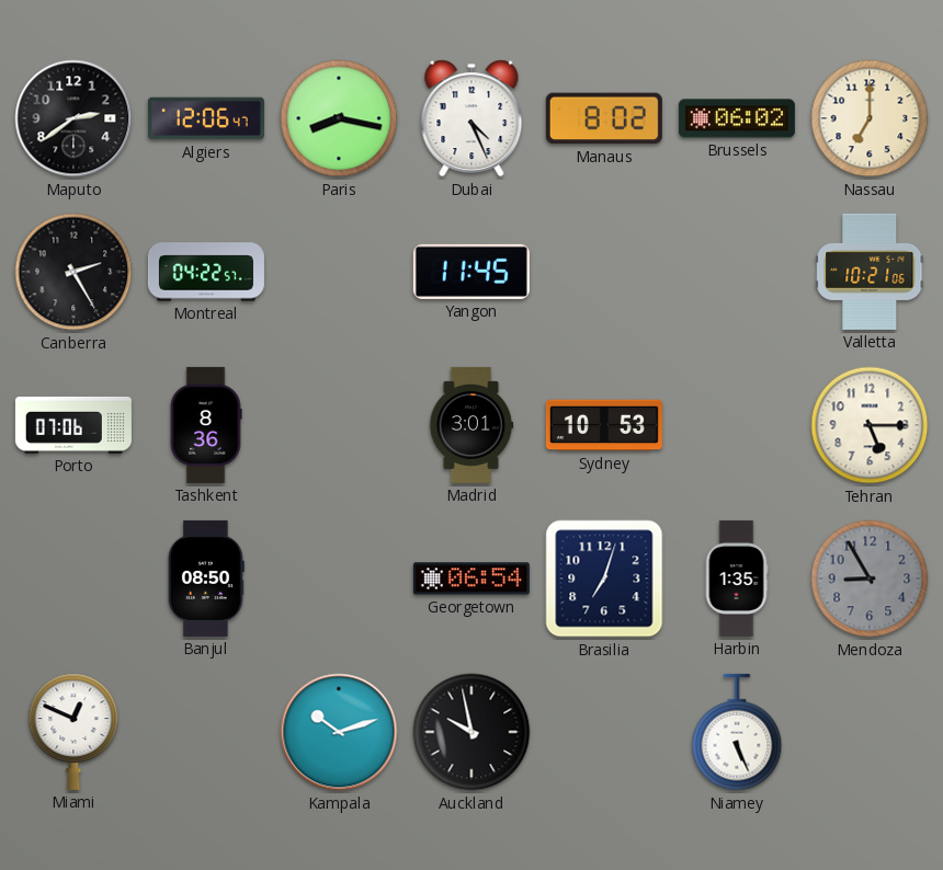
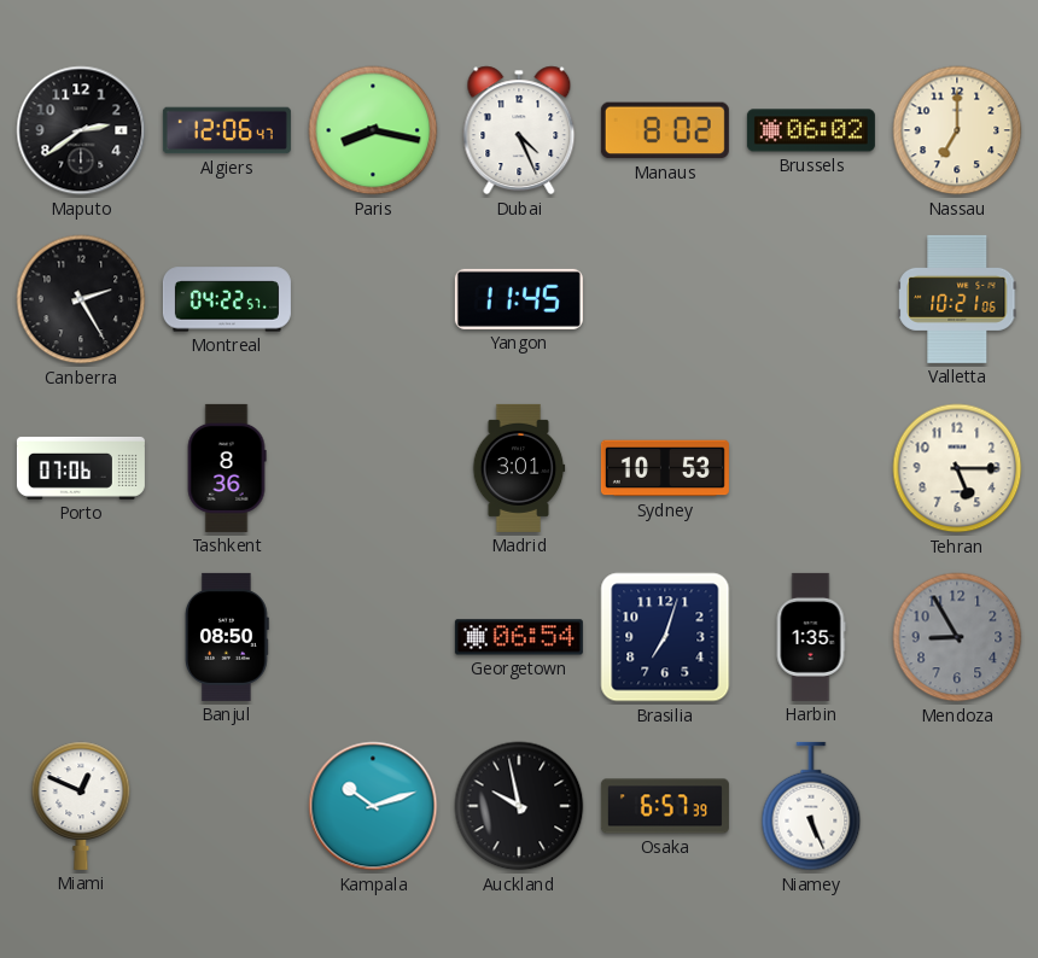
Osaka: none -> 6:57
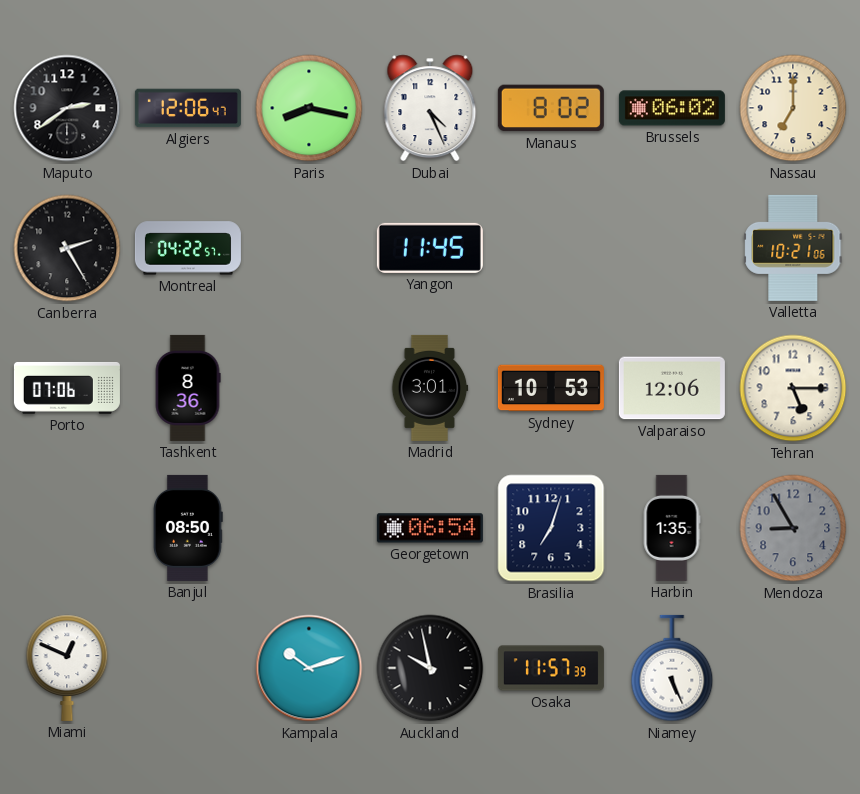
Valparaiso: none -> 12:06
Osaka: 6:57 -> 11:57
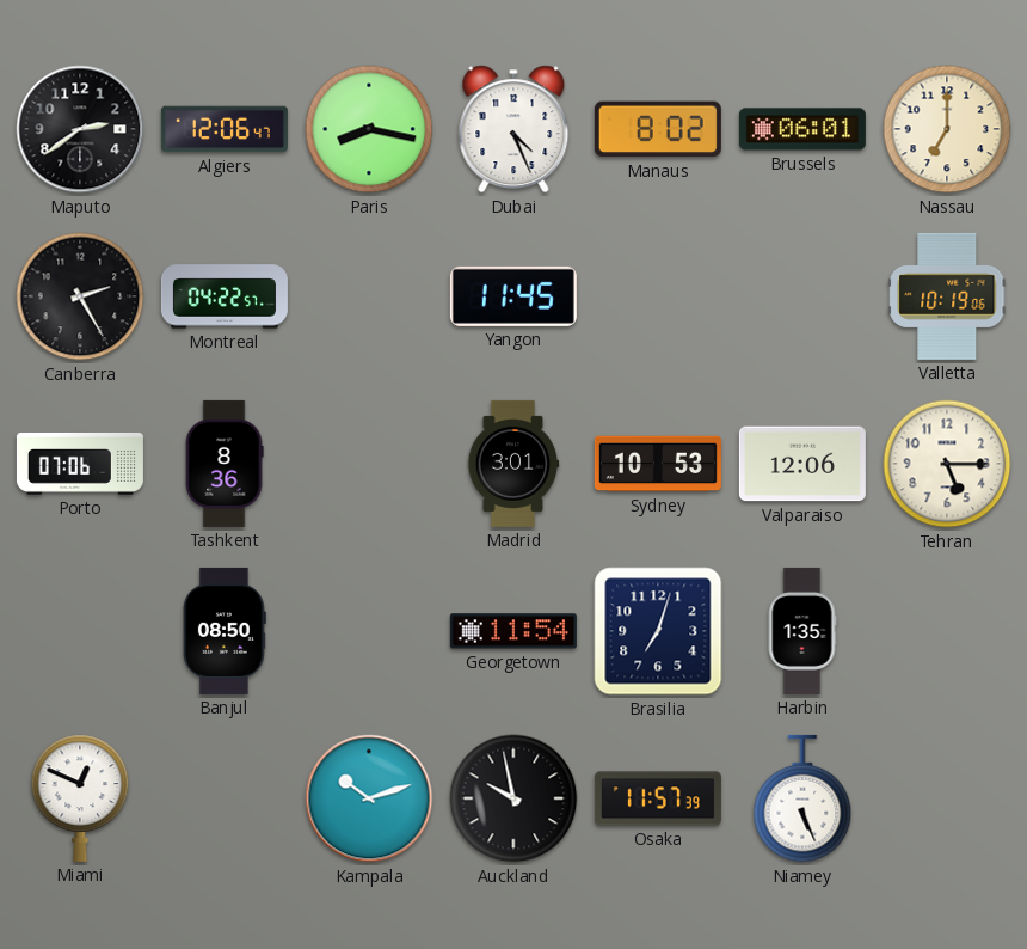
Brussels: 06:02 -> 06:01
Valletta: 10:21 -> 10:19
Georgetown: 06:54 -> 11:54
Mendoza: 8:55 -> none
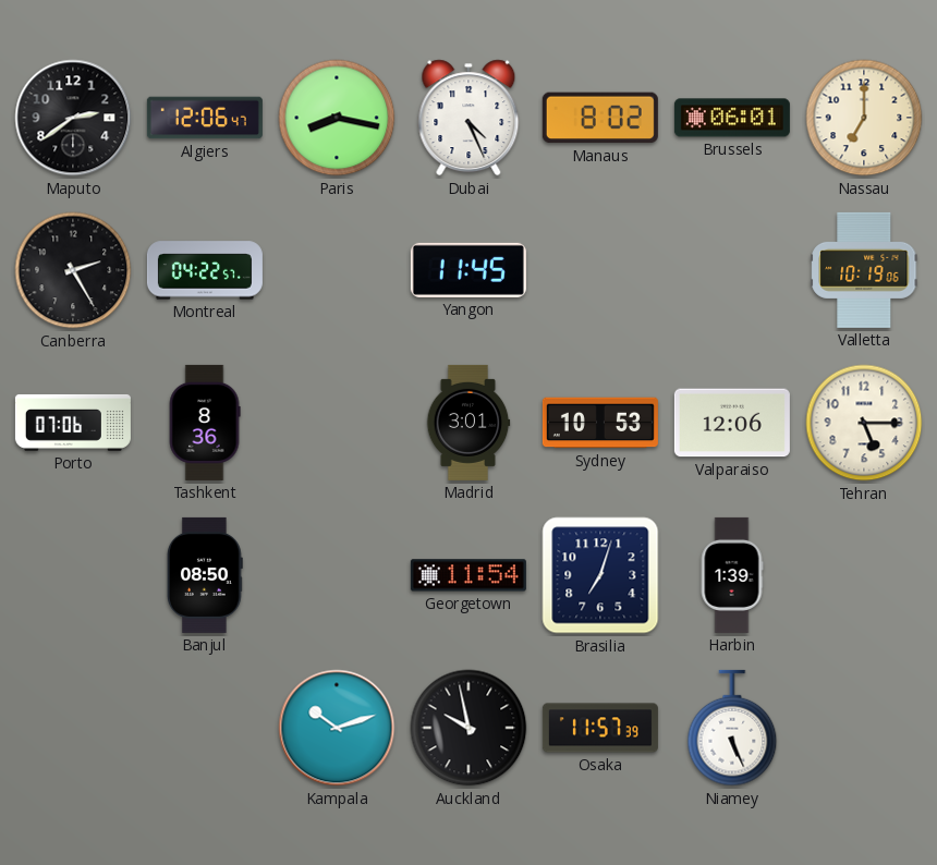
Harbin: 1:35 -> 1:39
Miami: 12:49 -> none
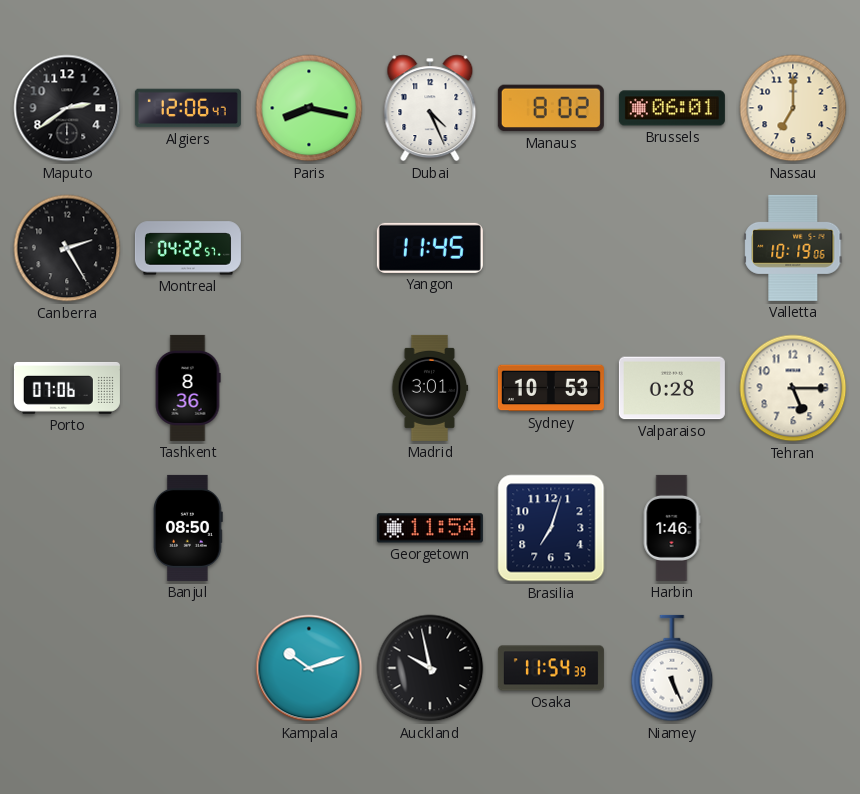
Valparaiso: 12:06 -> 0:28
Harbin: 1:39 -> 1:46
Osaka: 11:57 -> 11:54
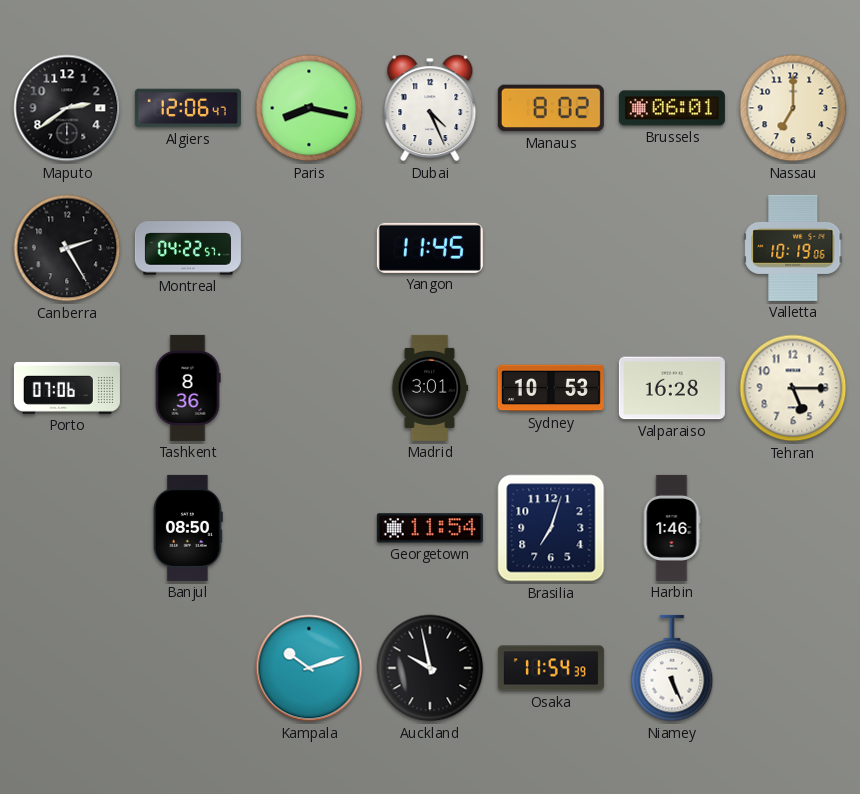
Valparaiso: 0:28 -> 16:28
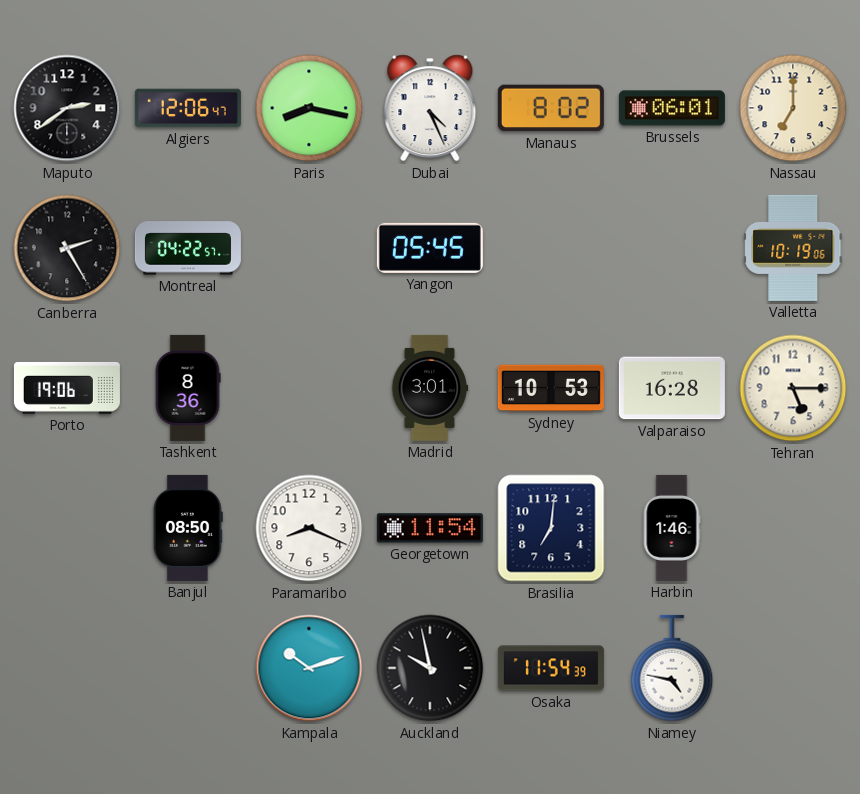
Yangon: 11:45 -> 05:45
Porto: 07:06 -> 19:06
Paramaribo: none -> 8:19
Brasilia: 7:03 -> 7:01
Niamey: 5:26 -> 4:47
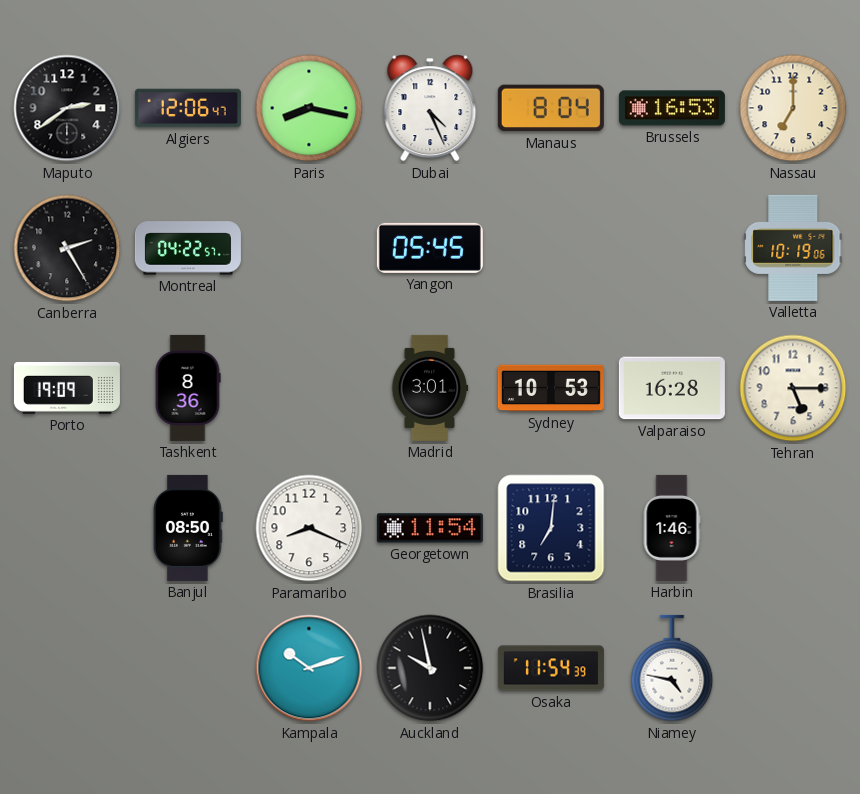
Manaus: 8:02 -> 8:04
Brussels: 06:01 -> 16:53
Porto: 19:06 -> 19:09
